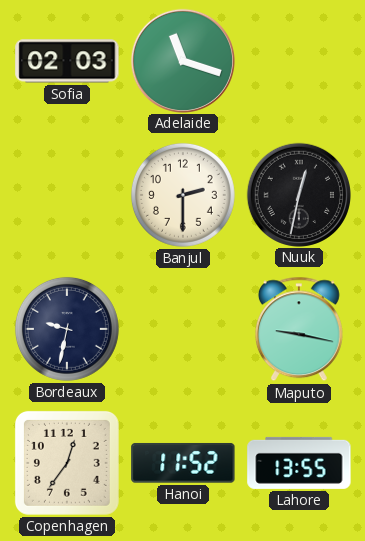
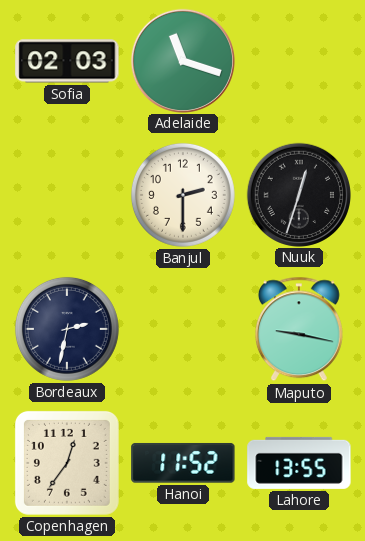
Nuuk: 12:32 -> 12:33
Bordeaux: 9:32 -> 2:32
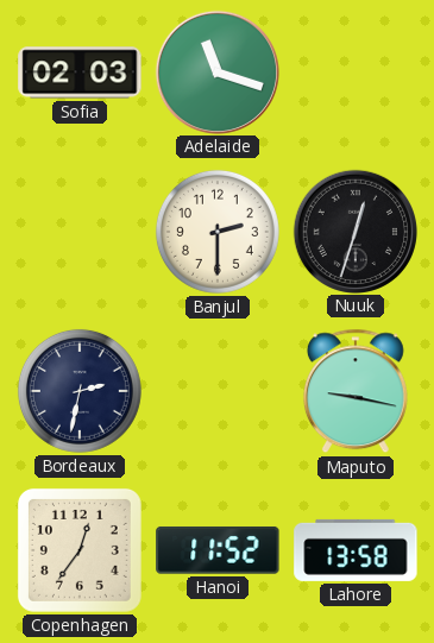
Lahore: 13:55 -> 13:58
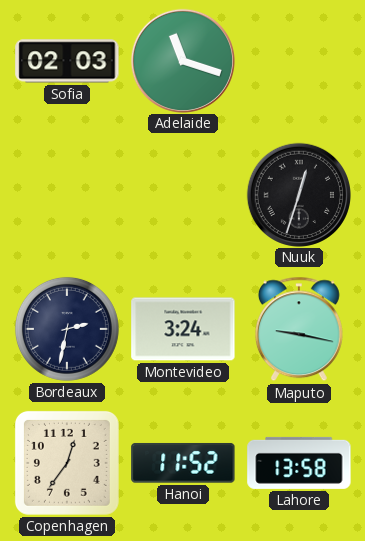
Banjul: 2:30 -> none
Montevideo: none -> 3:24
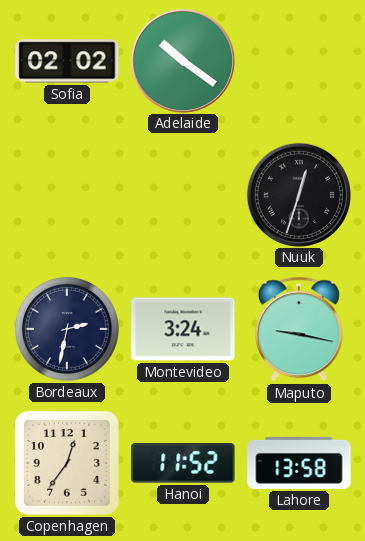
Sofia: 02:03 -> 02:02
Adelaide: 11:18 -> 10:21
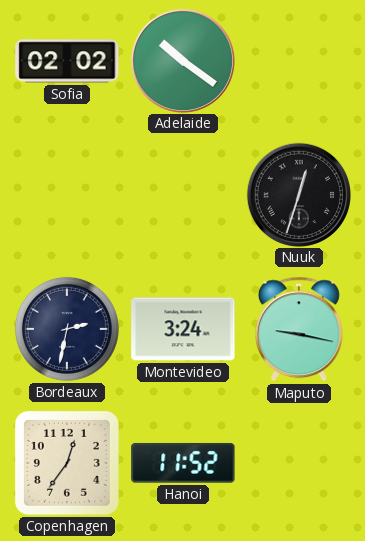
Lahore: 13:58 -> none
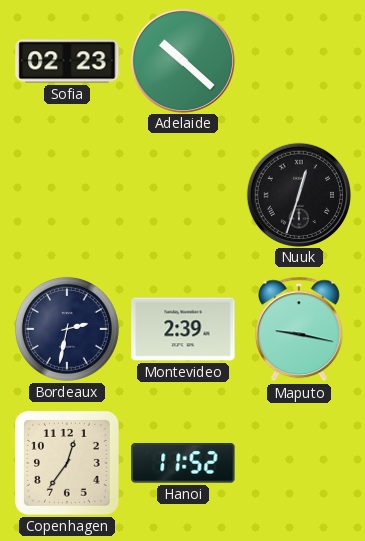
Sofia: 02:02 -> 02:23
Adelaide: 10:21 -> 10:22
Montevideo: 3:24 -> 2:39
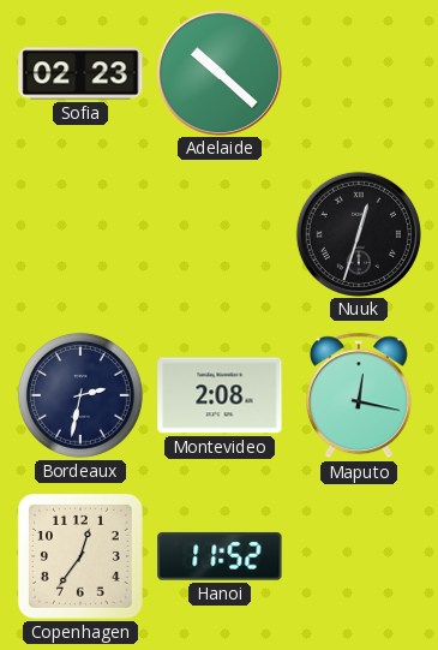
Montevideo: 2:39 -> 2:08
Maputo: 9:17 -> 12:17
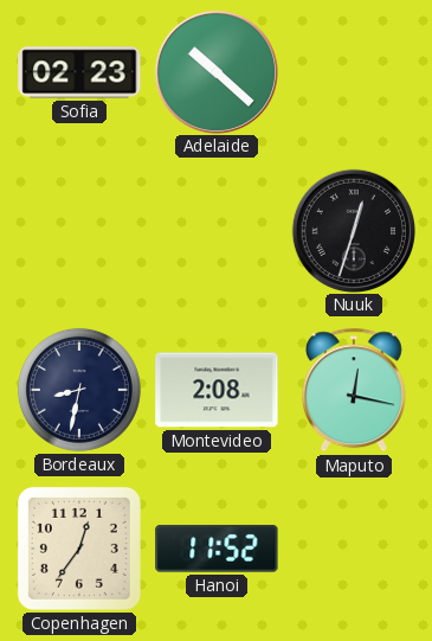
Bordeaux: 2:32 -> 8:32
